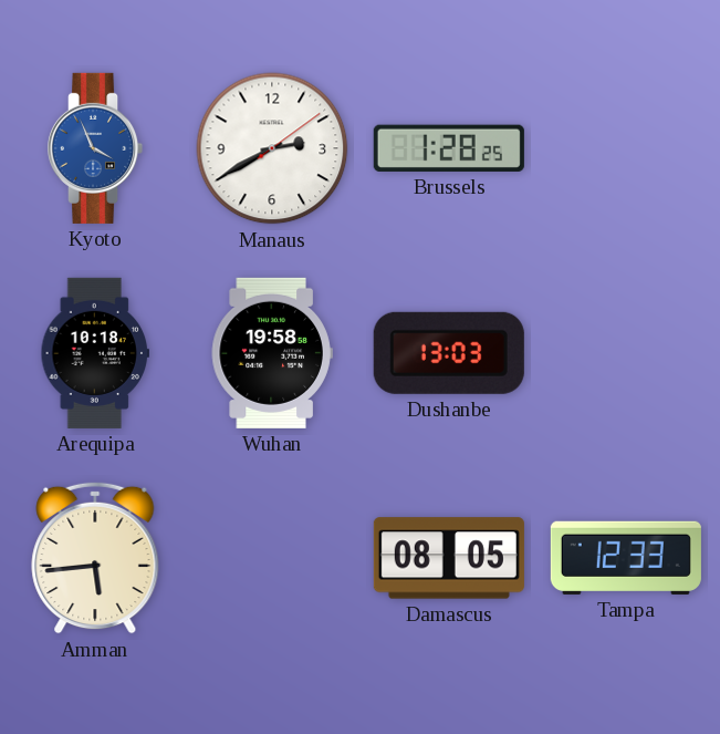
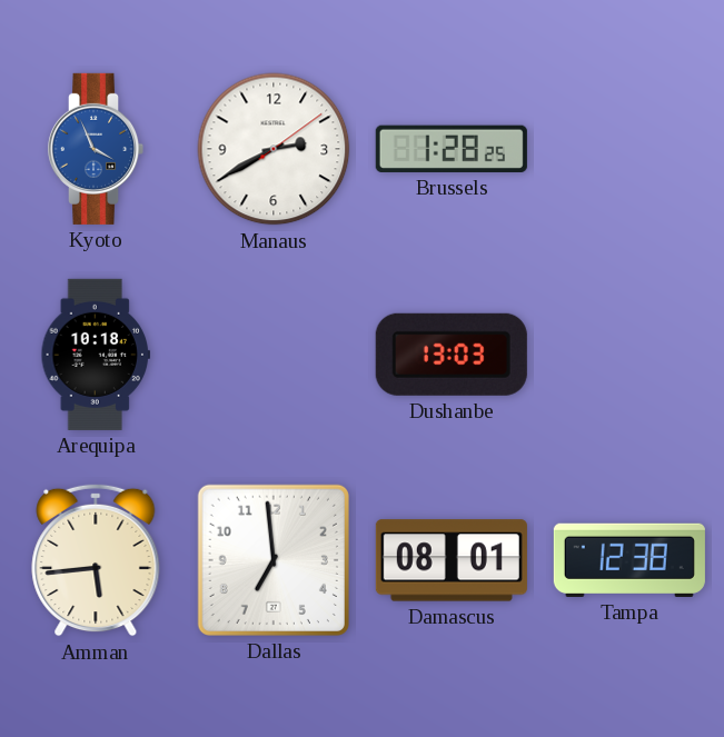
Wuhan: 19:58 -> none
Dallas: none -> 6:59
Damascus: 08:05 -> 08:01
Tampa: 12:33 -> 12:38
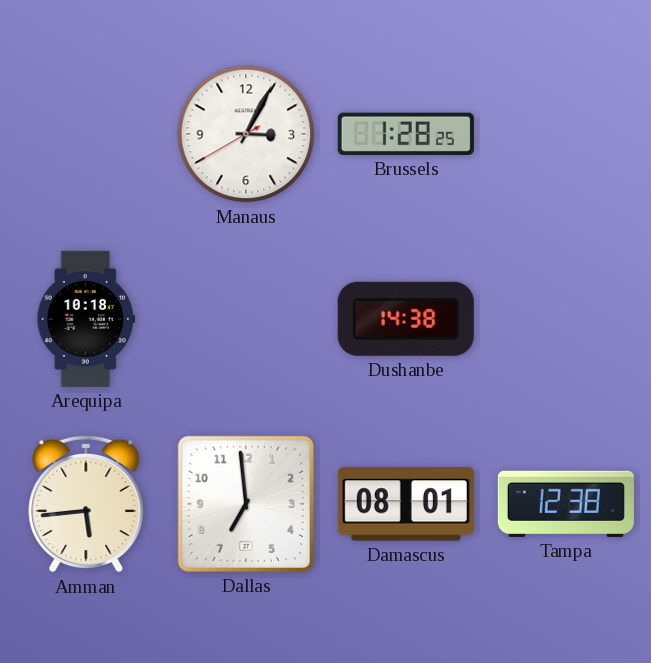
Kyoto: 3:56 -> none
Manaus: 2:40 -> 3:04
Dushanbe: 13:03 -> 14:38
